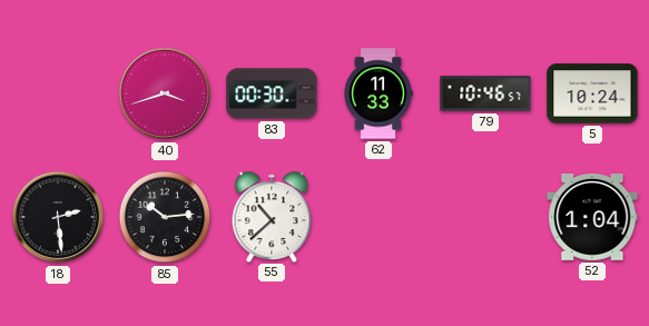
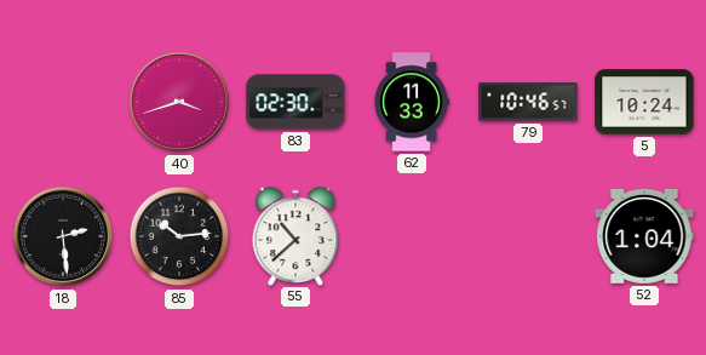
83: 00:30 -> 02:30
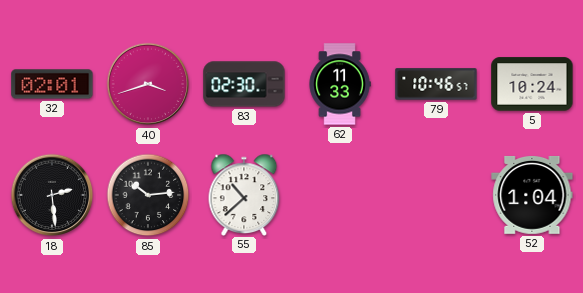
32: none -> 02:01
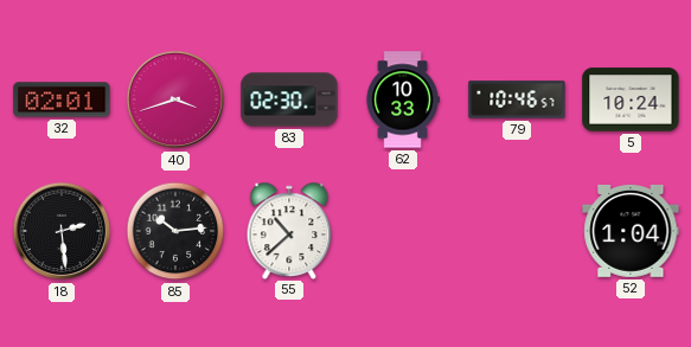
62: 11:33 -> 10:33
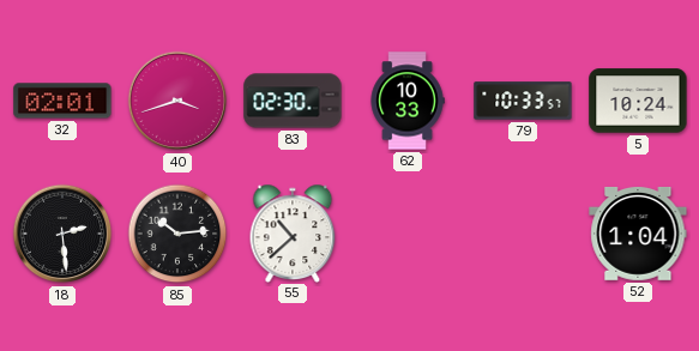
79: 10:46 -> 10:33
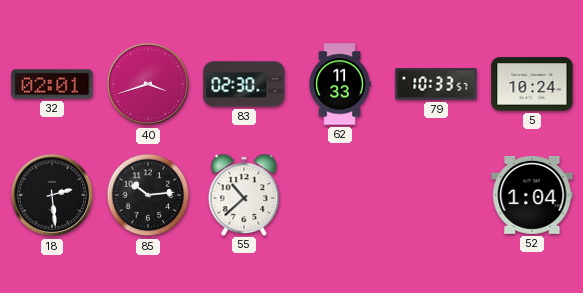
62: 10:33 -> 11:33
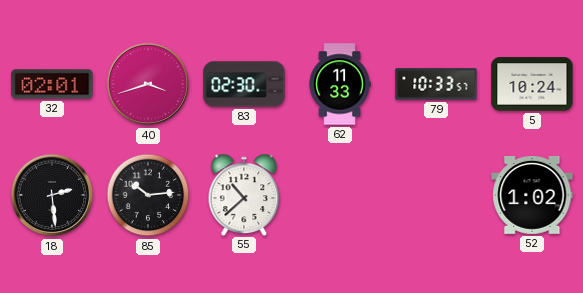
52: 1:04 -> 1:02
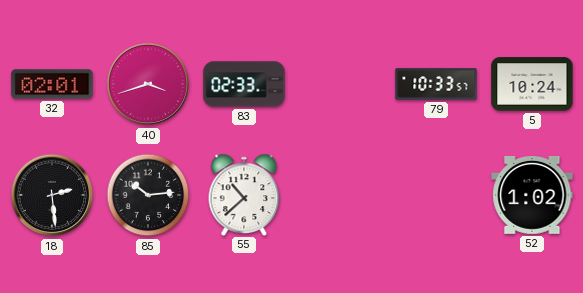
83: 02:30 -> 02:33
62: 11:33 -> none
